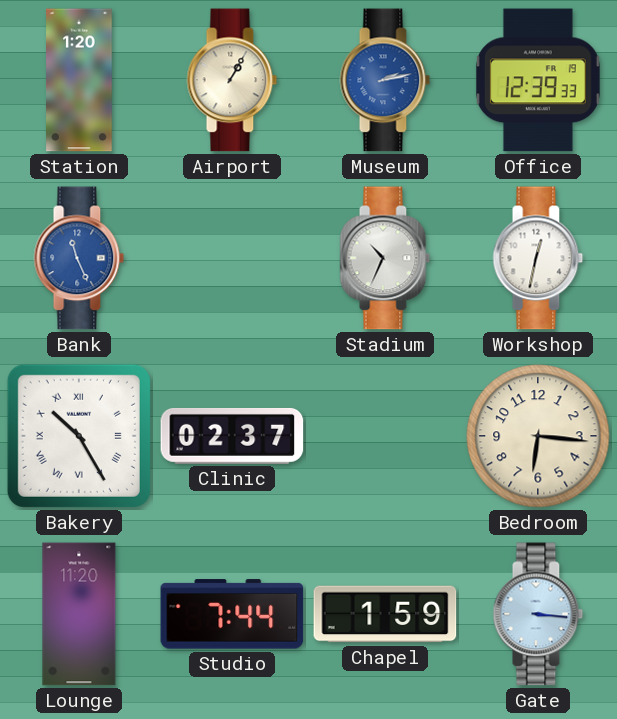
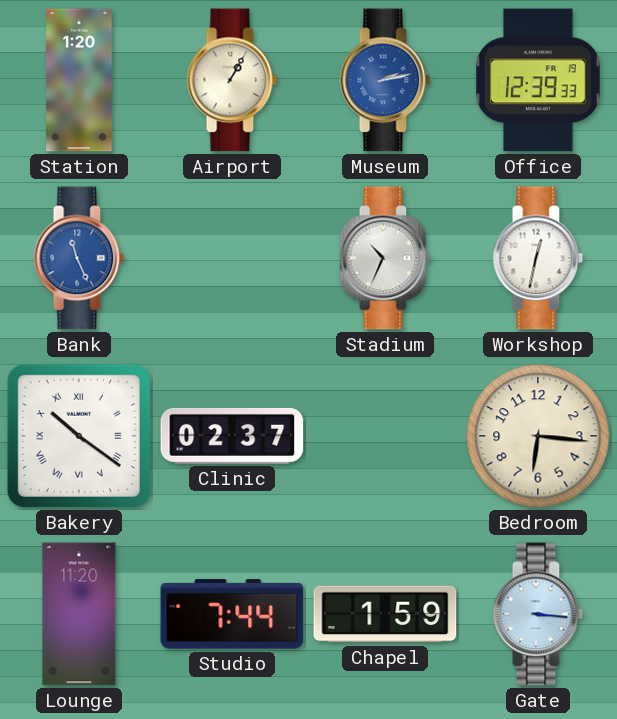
Bakery: 10:25 -> 10:21
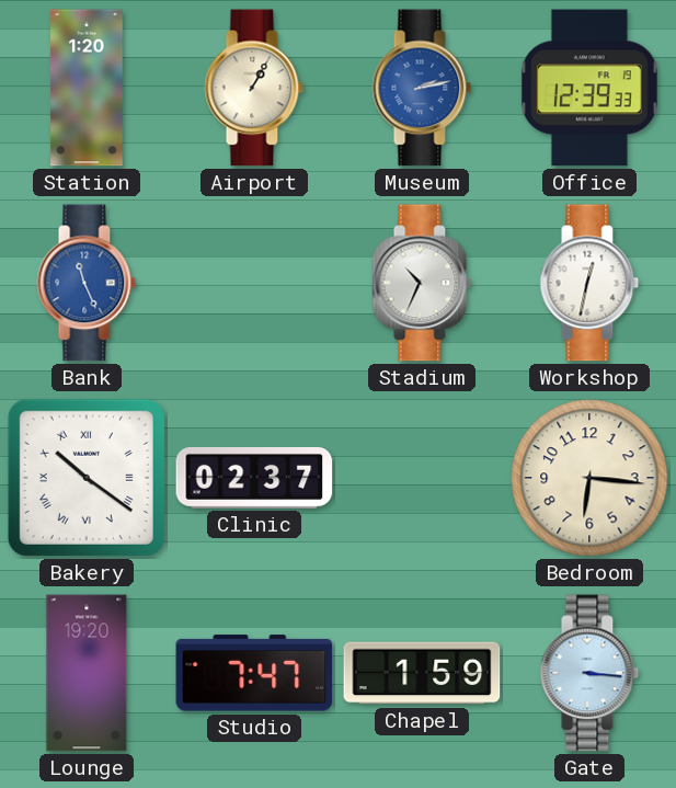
Lounge: 11:20 -> 19:20
Studio: 7:44 -> 7:47
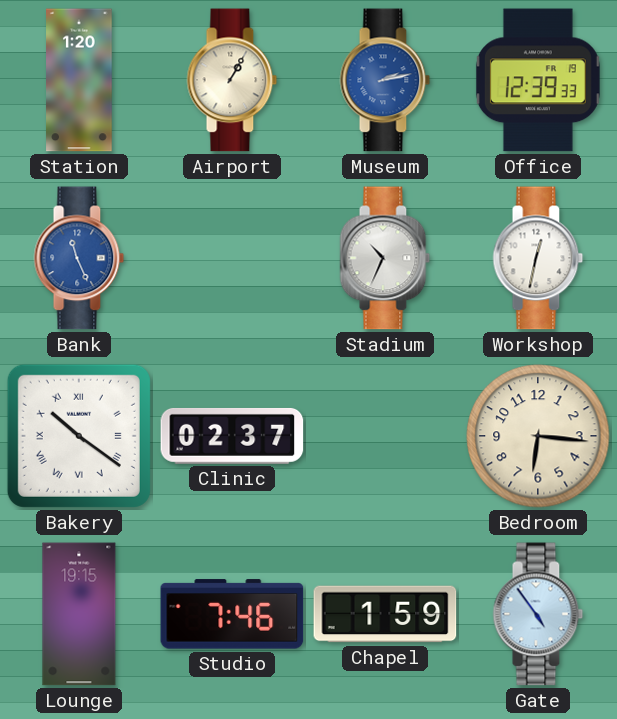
Lounge: 19:20 -> 19:15
Studio: 7:47 -> 7:46
Gate: 3:16 -> 4:54
